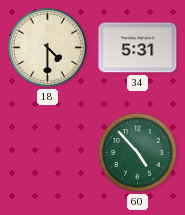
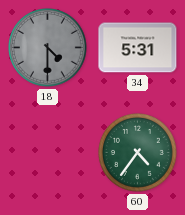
18 dial: cream -> grey
60: 4:53 -> 4:36
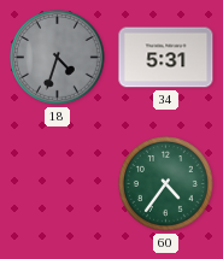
18: 4:30 -> 4:33
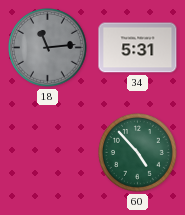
18: 4:33 -> 11:14
60: 4:36 -> 4:53
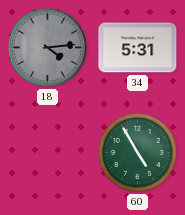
18: 11:14 -> 4:14
60: 4:53 -> 4:55
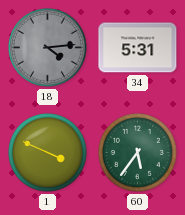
1: none -> 3:49
60: 4:55 -> 5:36
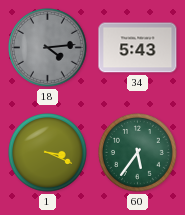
34: 5:31 -> 5:43
1: 3:49 -> 3:19
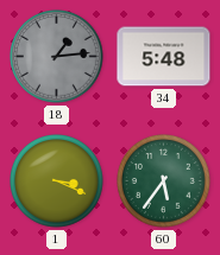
18: 4:14 -> 1:14
34: 5:43 -> 5:48
